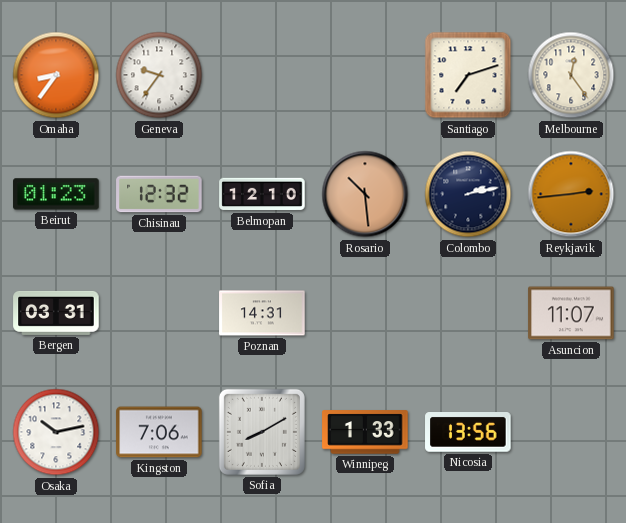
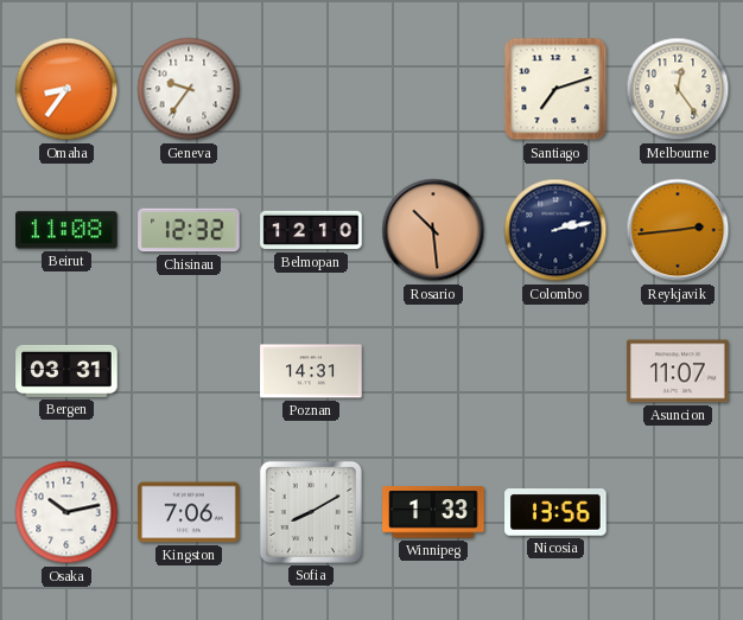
Beirut: 01:23 -> 11:08
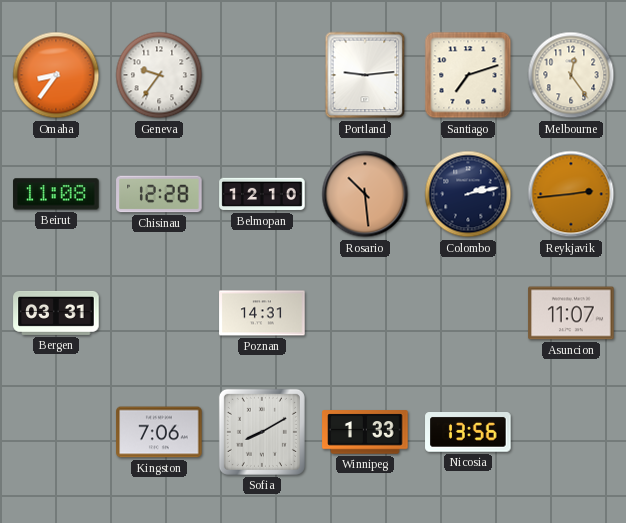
Portland: none -> 9:14
Chisinau: 12:32 -> 12:28
Osaka: 10:13 -> none
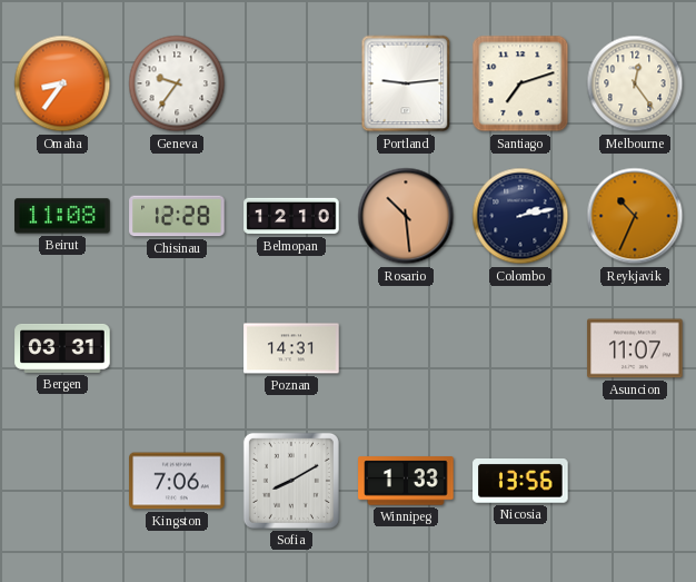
Reykjavik: 2:44 -> 10:34
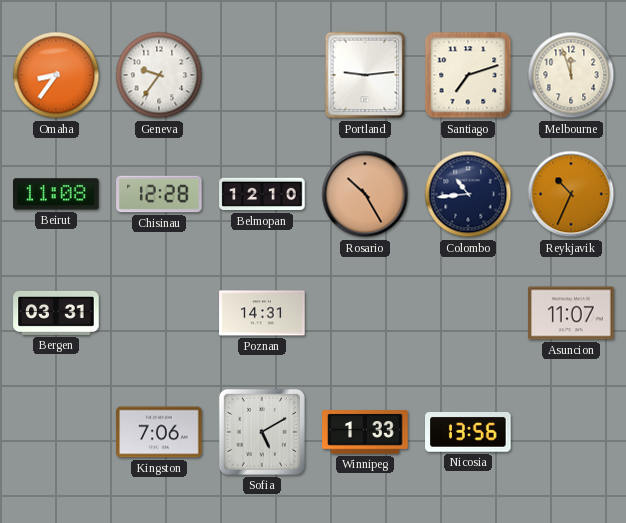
Melbourne: 12:24 -> 11:57
Rosario: 10:29 -> 10:25
Colombo: 2:13 -> 10:44
Sofia: 8:10 -> 5:10
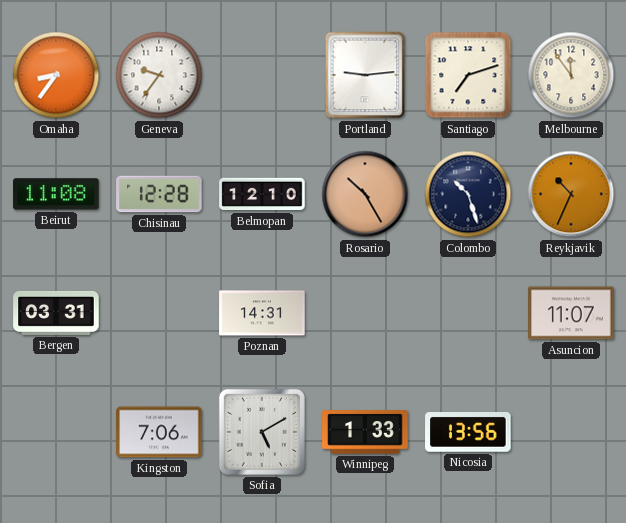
Melbourne: 11:57 -> 11:54
Colombo: 10:44 -> 10:27
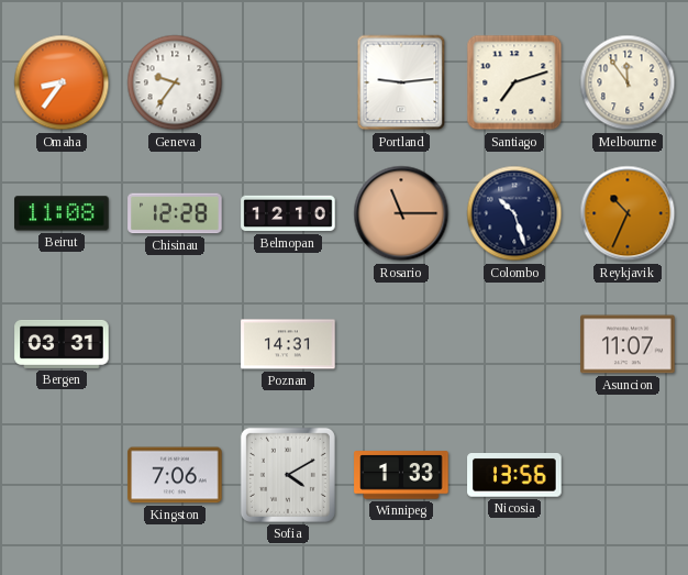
Rosario: 10:25 -> 11:15
Sofia: 5:10 -> 4:10
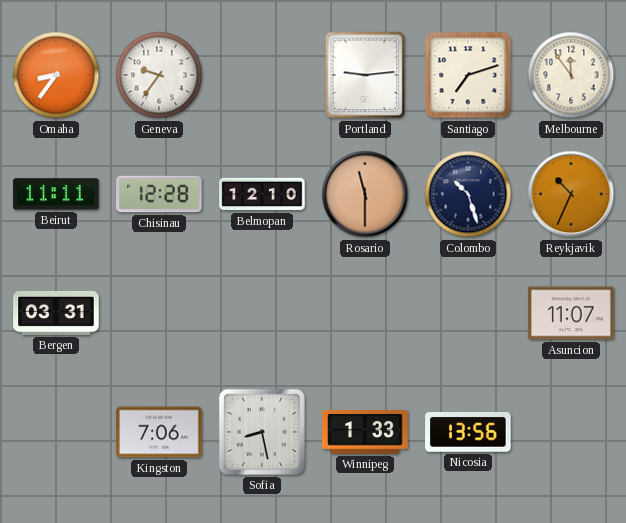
Beirut: 11:08 -> 11:11
Rosario: 11:15 -> 11:30
Poznan: 14:31 -> none
Sofia: 4:10 -> 8:28
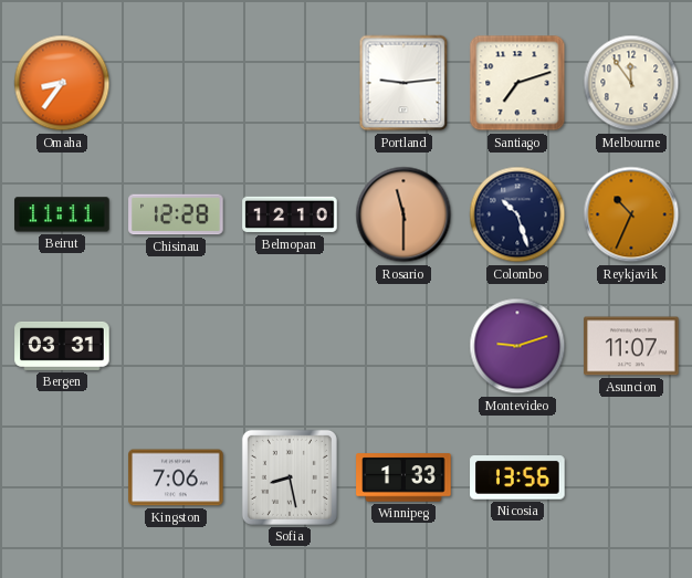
Geneva: 9:36 -> none
Montevideo: none -> 9:12
